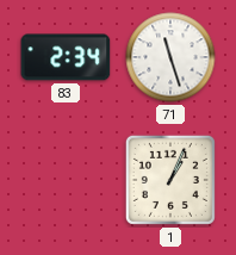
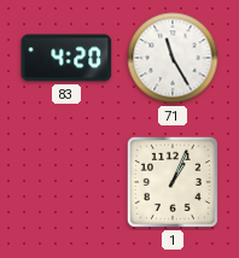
83: 2:34 -> 4:20
71: 11:27 -> 11:25
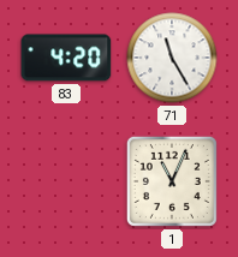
1: 1:04 -> 11:04
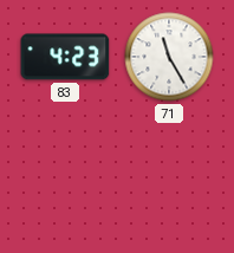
83: 4:20 -> 4:23
1: 11:04 -> none
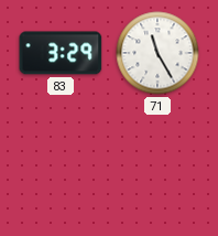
83: 4:23 -> 3:29
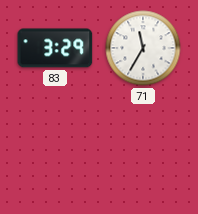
71: 11:25 -> 11:35
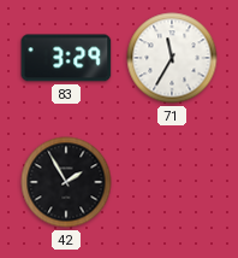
42: none -> 1:55
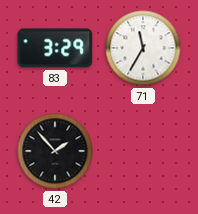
42: 1:55 -> 1:53
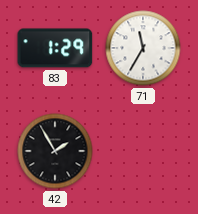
83: 3:29 -> 1:29
42: 1:53 -> 1:55
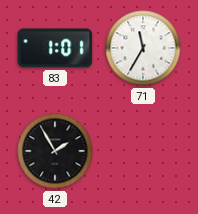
83: 1:29 -> 1:01
